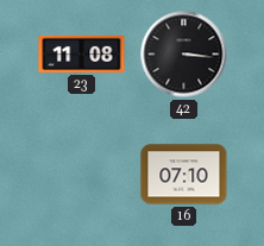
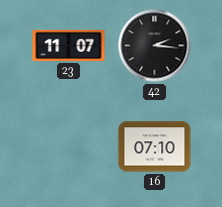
23: 11:08 -> 11:07
42: 3:16 -> 2:16
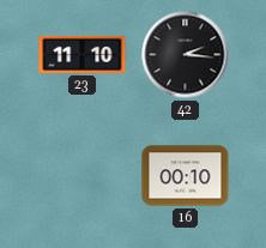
23: 11:07 -> 11:10
16: 07:10 -> 00:10
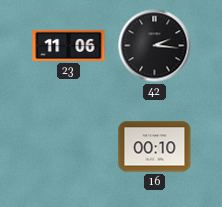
23: 11:10 -> 11:06
